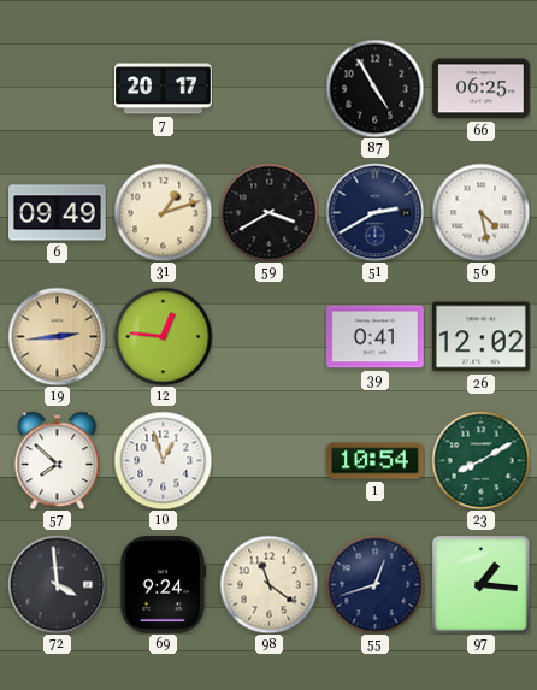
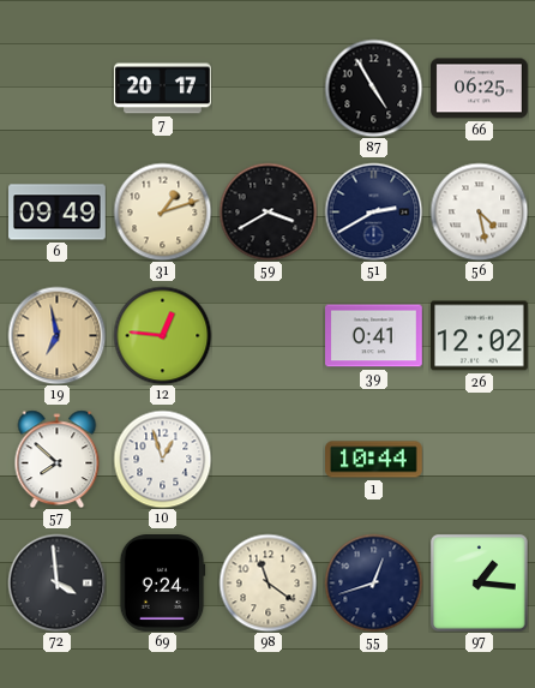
19: 2:44 -> 6:58
1: 10:54 -> 10:44
23: 8:10 -> none
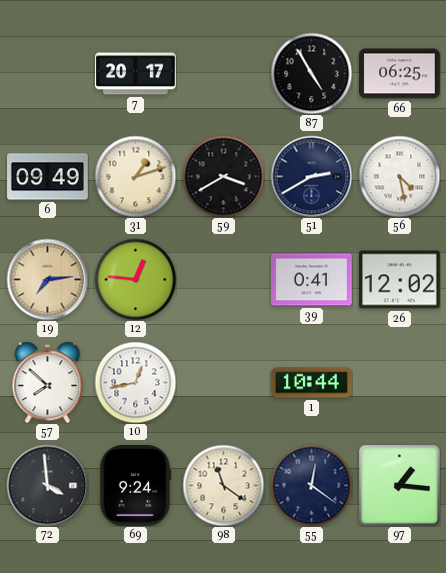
19: 6:58 -> 7:14
10: 12:57 -> 12:43
55: 12:42 -> 12:21
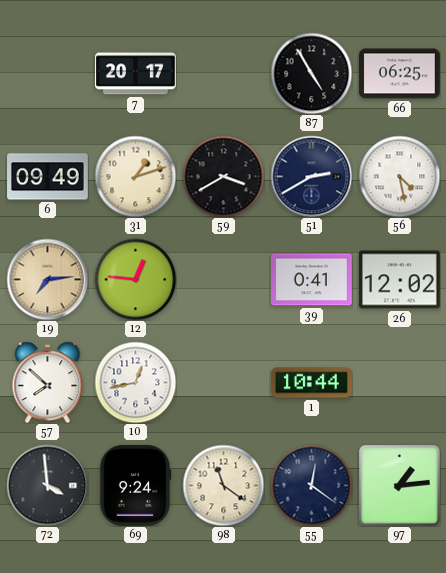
97: 1:16 -> 1:14
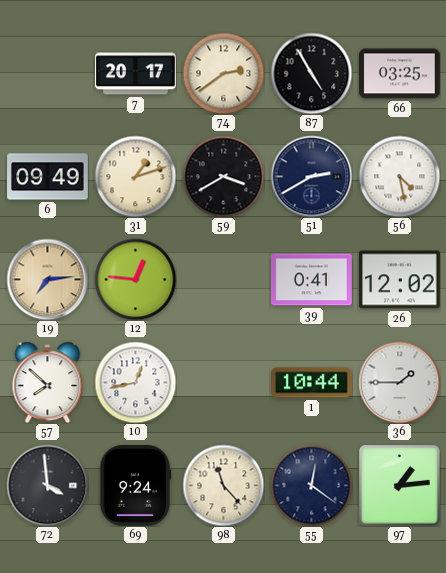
74: none -> 2:39
66: 06:25 -> 03:25
36: none -> 1:45
98: 11:21 -> 11:23
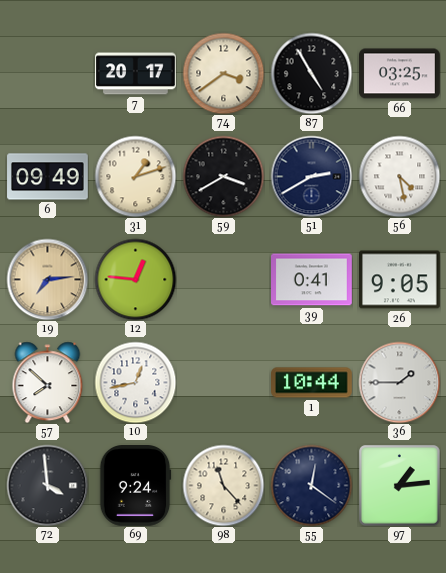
74: 2:39 -> 3:39
26: 12:02 -> 9:05
